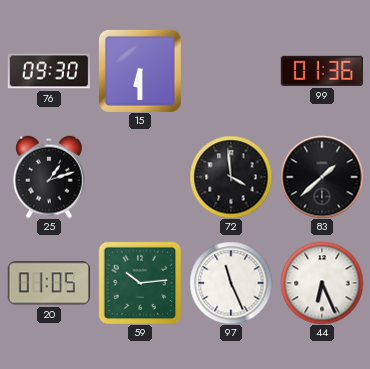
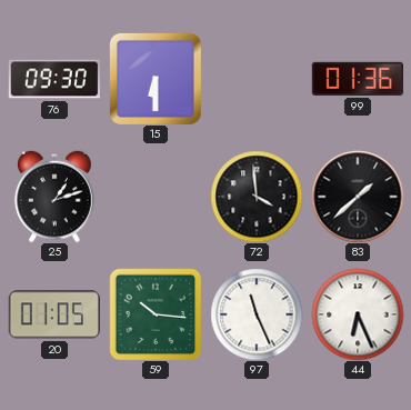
59: 10:14 -> 10:16
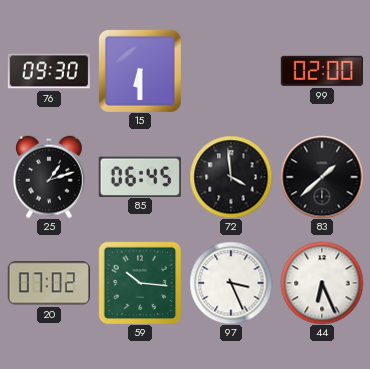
99: 01:36 -> 02:00
85: none -> 06:45
20: 01:05 -> 07:02
97: 11:26 -> 3:26
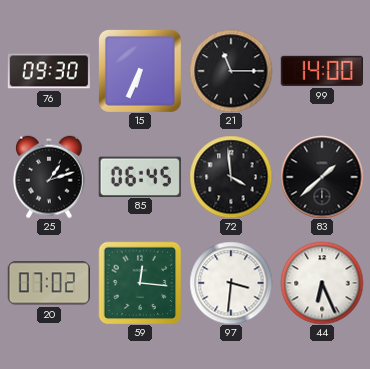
15: 6:30 -> 6:34
21: none -> 11:15
99: 02:00 -> 14:00
59: 10:16 -> 12:16
97: 3:26 -> 3:31
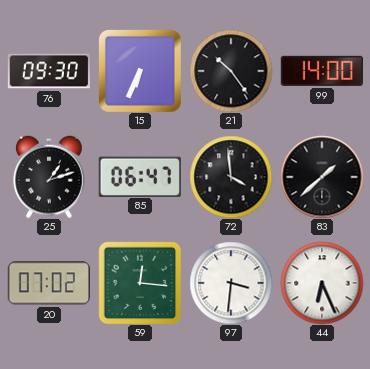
21: 11:15 -> 10:24
85: 06:45 -> 06:47
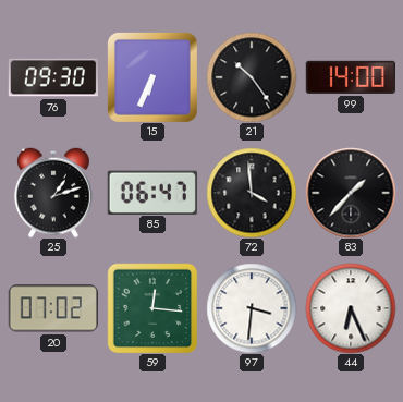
83: 1:38 -> 1:37
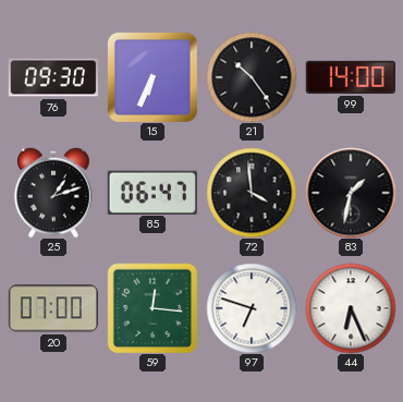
83: 1:37 -> 1:32
20: 07:02 -> 07:00
97: 3:31 -> 6:48
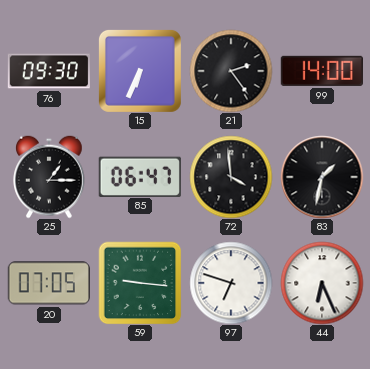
21: 10:24 -> 2:24
25: 1:12 -> 1:15
20: 07:00 -> 07:05
59: 12:16 -> 9:16
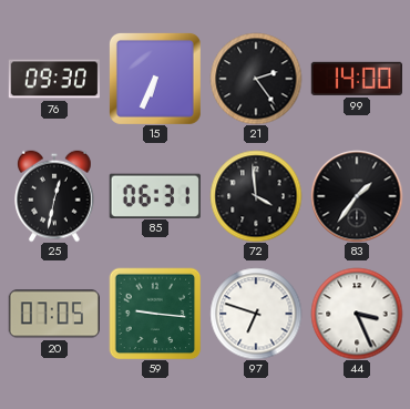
25: 1:15 -> 12:32
85: 06:47 -> 06:31
83: 1:32 -> 1:36
44: 6:26 -> 3:26
